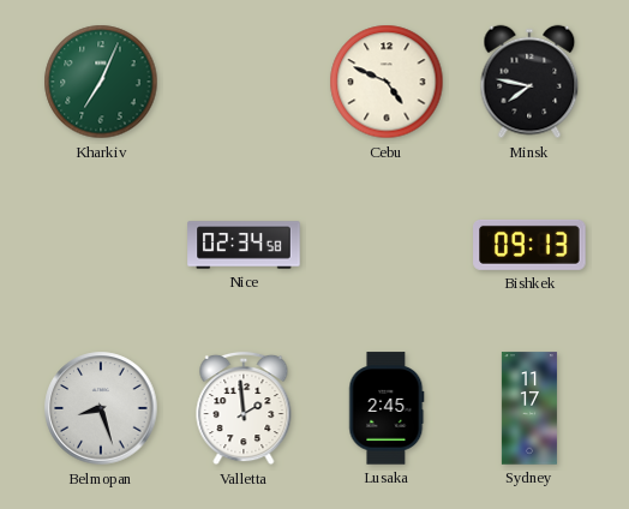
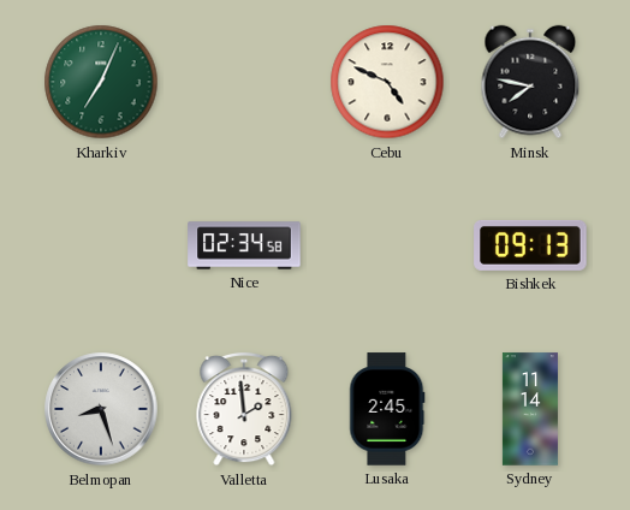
Sydney: 11:17 -> 11:14
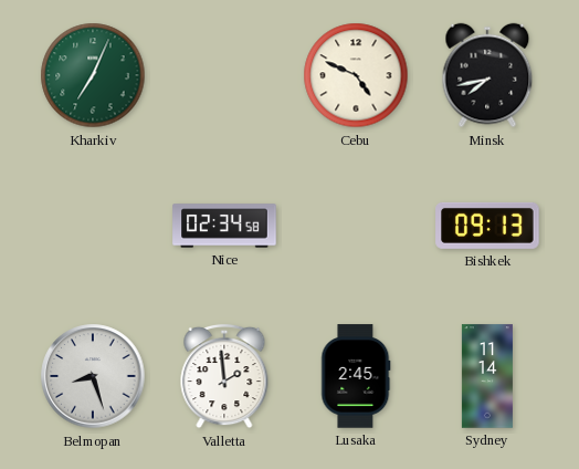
Minsk: 7:47 -> 7:43
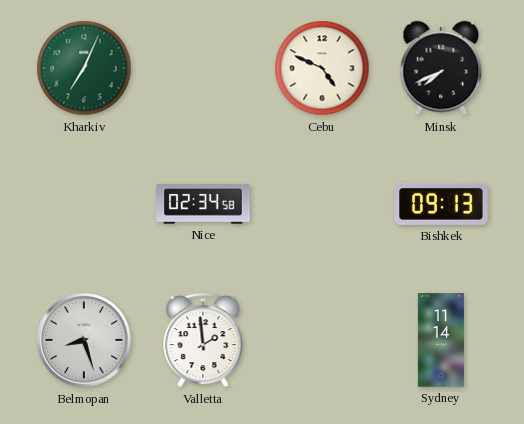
Minsk: 7:43 -> 7:41
Lusaka: 2:45 -> none
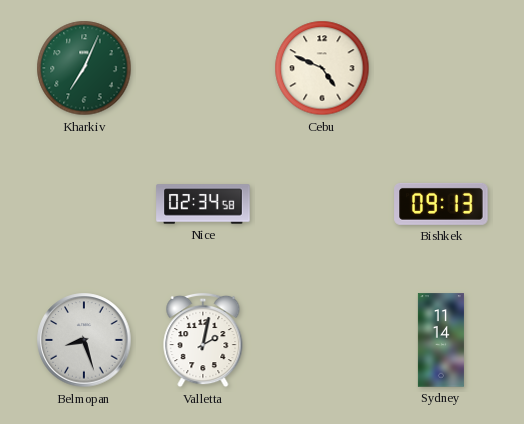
Minsk: 7:41 -> none
Valletta: 1:59 -> 2:02
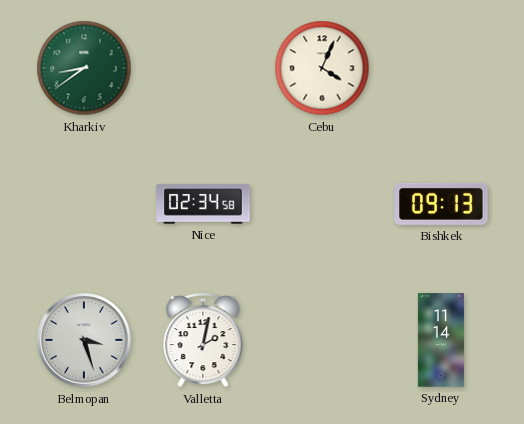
Kharkiv: 7:04 -> 8:39
Cebu: 4:49 -> 4:04
Belmopan: 8:27 -> 3:27
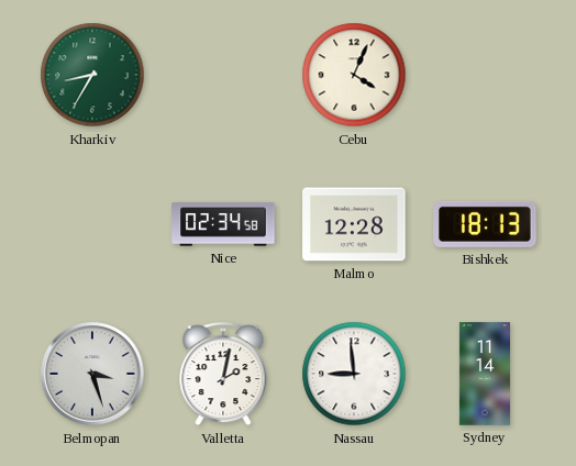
Kharkiv: 8:39 -> 8:35
Malmo: none -> 12:28
Bishkek: 09:13 -> 18:13
Nassau: none -> 8:59
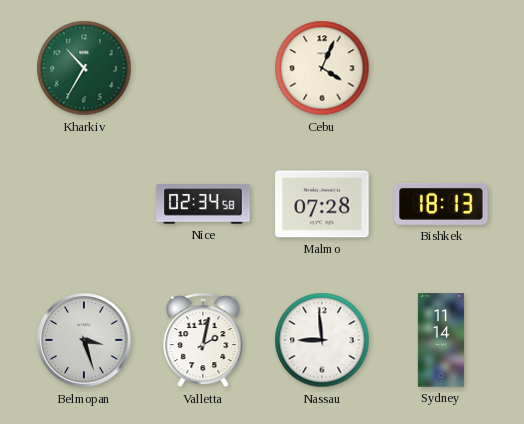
Kharkiv: 8:35 -> 10:35
Malmo: 12:28 -> 07:28
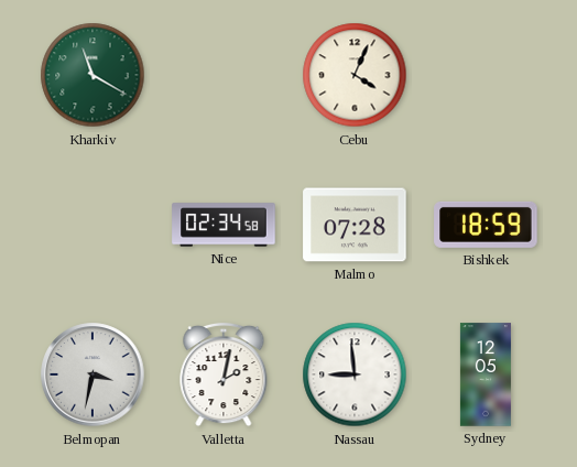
Kharkiv: 10:35 -> 11:20
Bishkek: 18:13 -> 18:59
Belmopan: 3:27 -> 3:32
Sydney: 11:14 -> 12:05
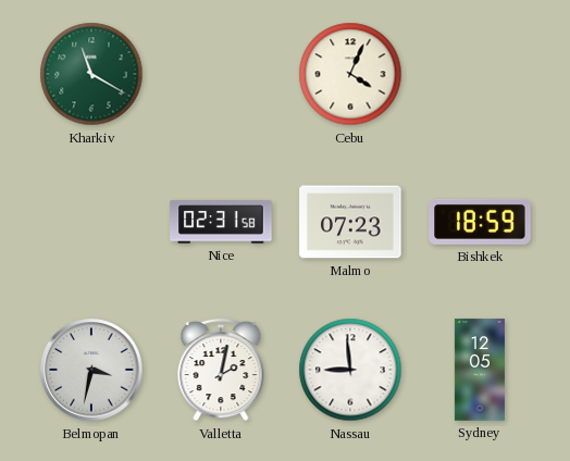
Nice: 02:34 -> 02:31
Malmo: 07:28 -> 07:23
